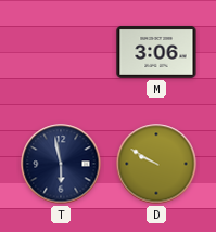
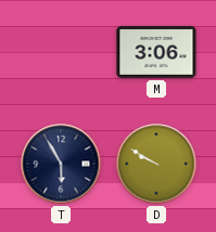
T: 5:58 -> 5:55
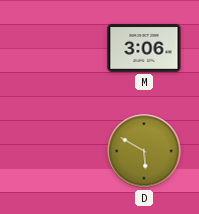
T: 5:55 -> none
D: 9:50 -> 5:50
